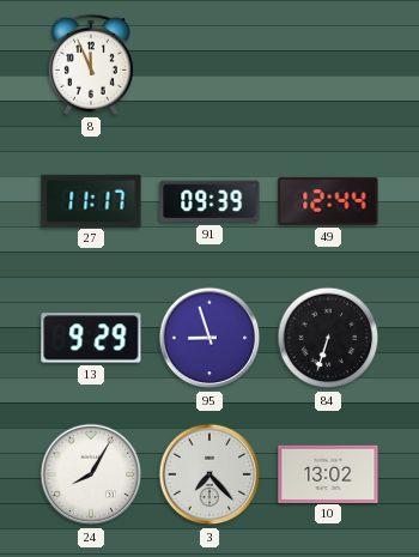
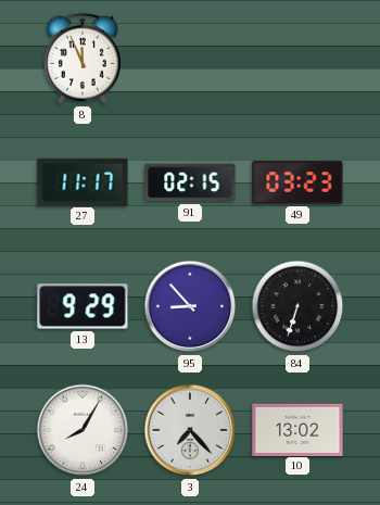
91: 09:39 -> 02:15
49: 12:44 -> 03:23
95: 8:57 -> 8:53
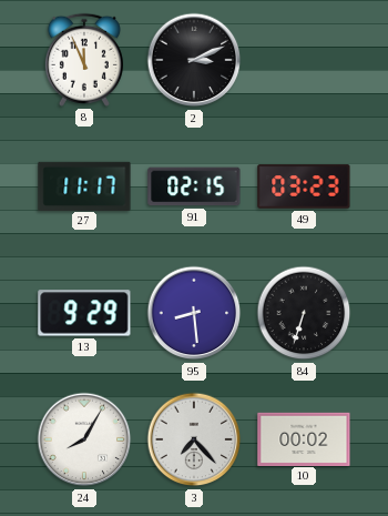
2: none -> 3:11
95: 8:53 -> 8:29
10: 13:02 -> 00:02
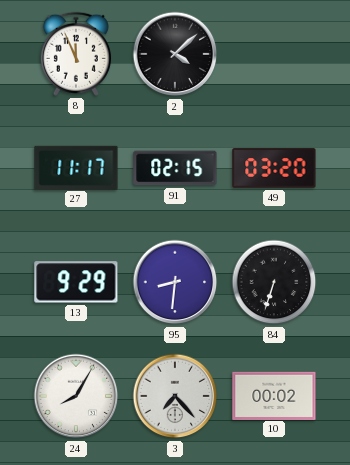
2: 3:11 -> 4:08
49: 03:23 -> 03:20
95: 8:29 -> 8:31
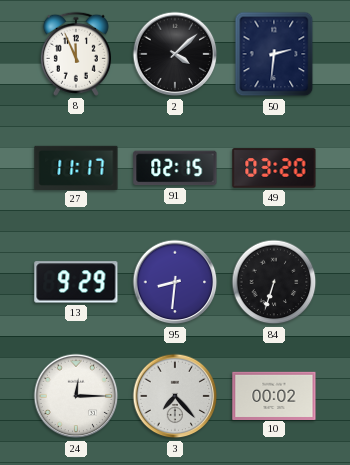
50: none -> 2:31
24: 8:05 -> 12:15
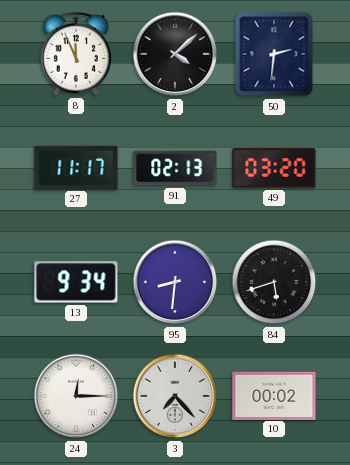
91: 02:15 -> 02:13
13: 9:29 -> 9:34
84: 6:33 -> 5:42
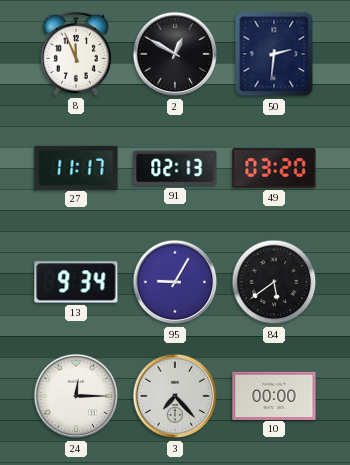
2: 4:08 -> 12:50
95: 8:31 -> 9:05
84: 5:42 -> 5:39
10: 00:02 -> 00:00
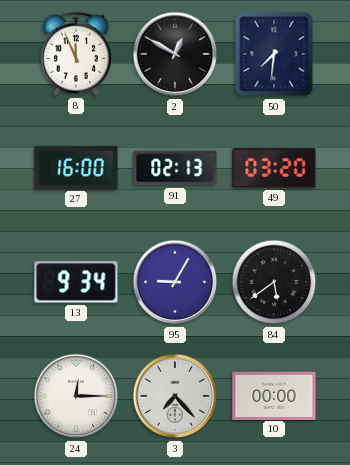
50: 2:31 -> 7:31
27: 11:17 -> 16:00
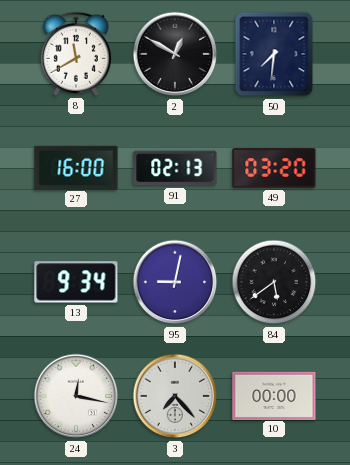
8: 11:56 -> 11:40
95: 9:05 -> 9:02
24: 12:15 -> 12:17
